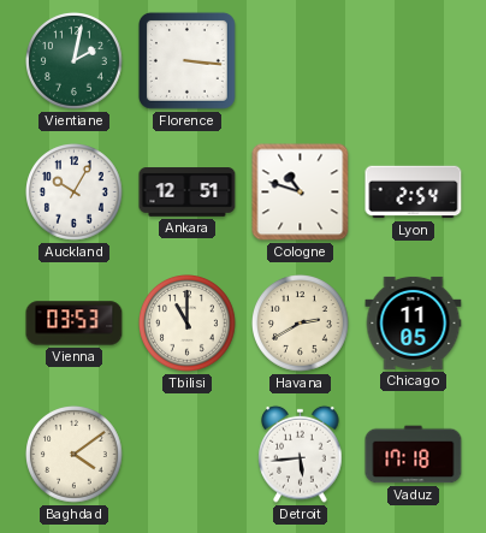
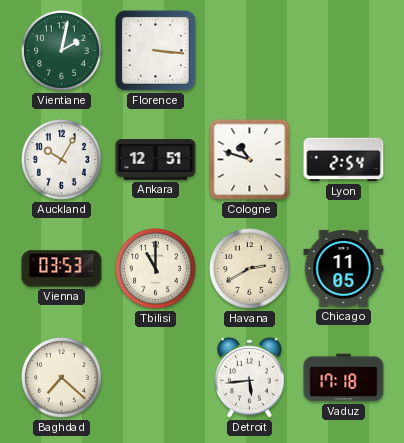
Baghdad: 4:09 -> 7:22
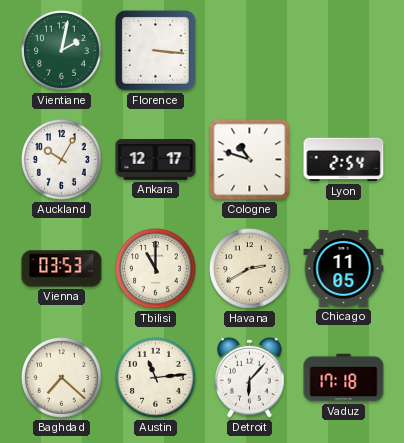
Ankara: 12:51 -> 12:17
Austin: none -> 11:14
Detroit: 5:44 -> 6:07
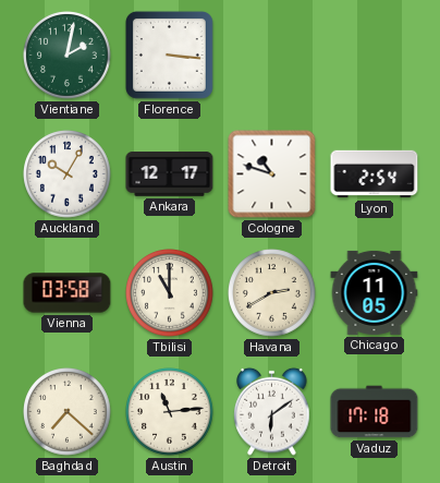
Vienna: 03:53 -> 03:58
Detroit: 6:07 -> 6:09
